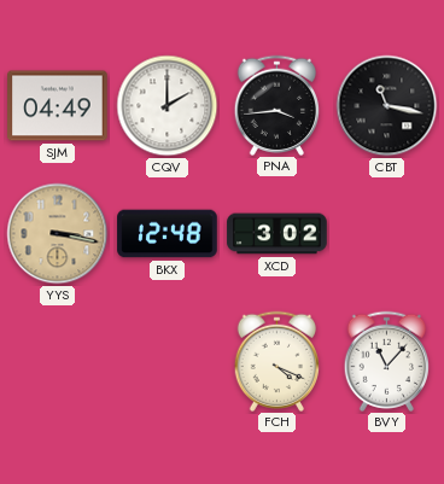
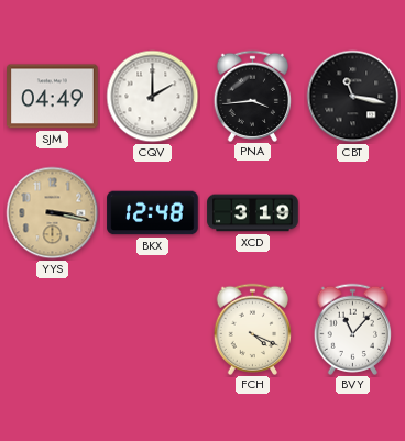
XCD: 3:02 -> 3:19
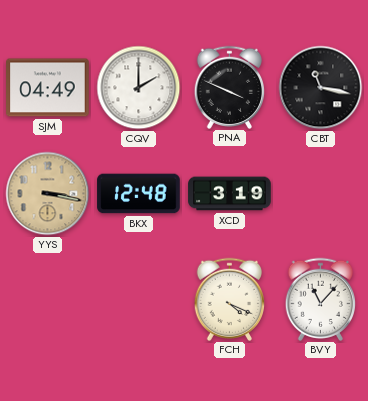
PNA: 3:44 -> 3:49
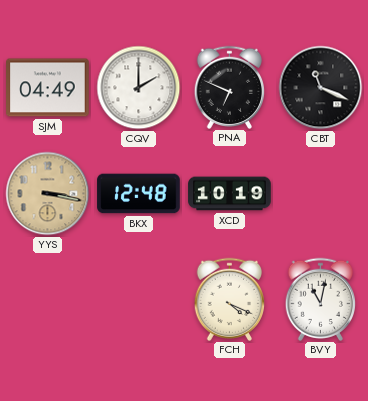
PNA: 3:49 -> 6:49
CBT: 11:17 -> 11:19
XCD: 3:19 -> 10:19
BVY: 11:07 -> 11:02
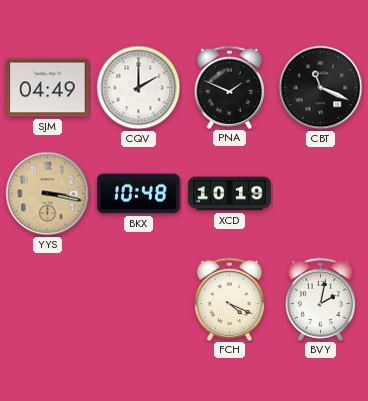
PNA: 6:49 -> 1:49
BKX: 12:48 -> 10:48
BVY: 11:02 -> 2:02
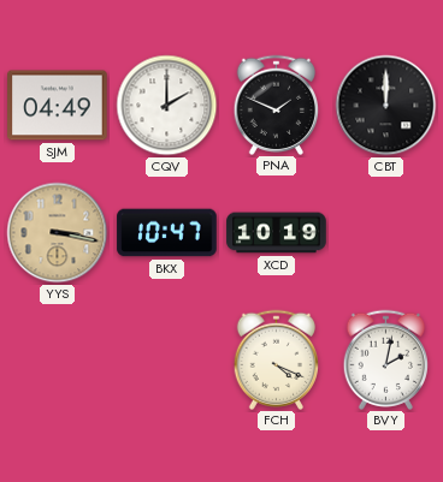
CBT: 11:19 -> 12:00
BKX: 10:48 -> 10:47
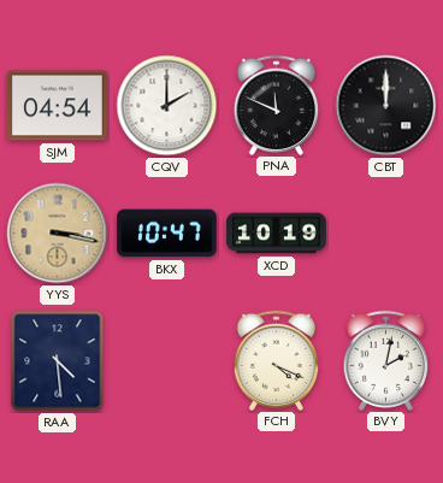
SJM: 04:49 -> 04:54
PNA: 1:49 -> 11:49
RAA: none -> 4:29
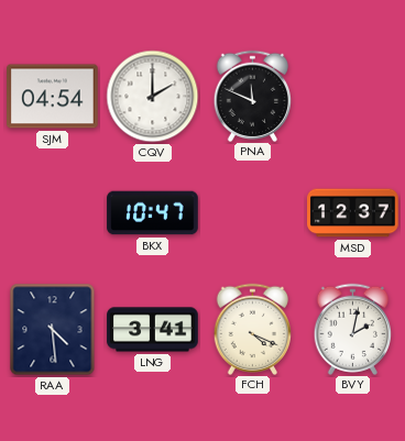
CBT: 12:00 -> none
YYS: 3:17 -> none
XCD: 10:19 -> none
MSD: none -> 12:37
LNG: none -> 3:41
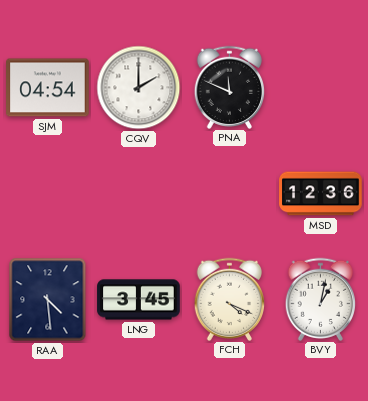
BKX: 10:47 -> none
MSD: 12:37 -> 12:36
LNG: 3:41 -> 3:45
BVY: 2:02 -> 1:02
